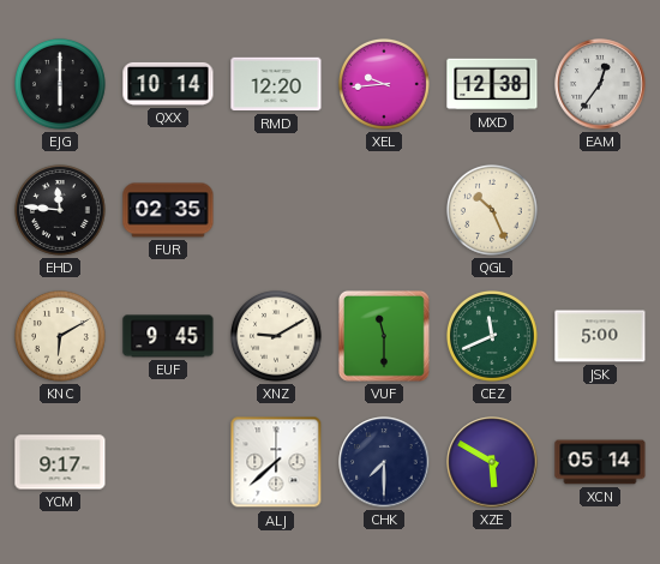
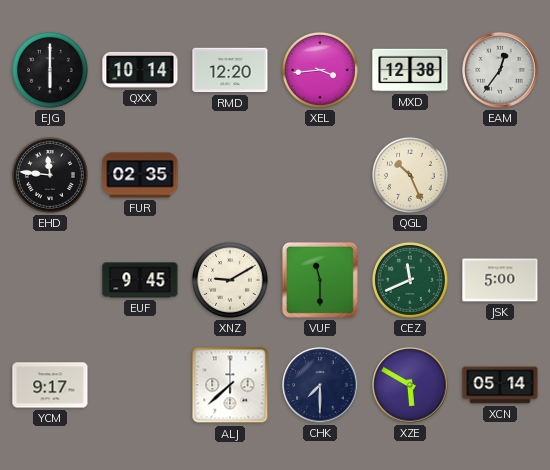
XEL: 9:44 -> 3:44
KNC: 6:10 -> none
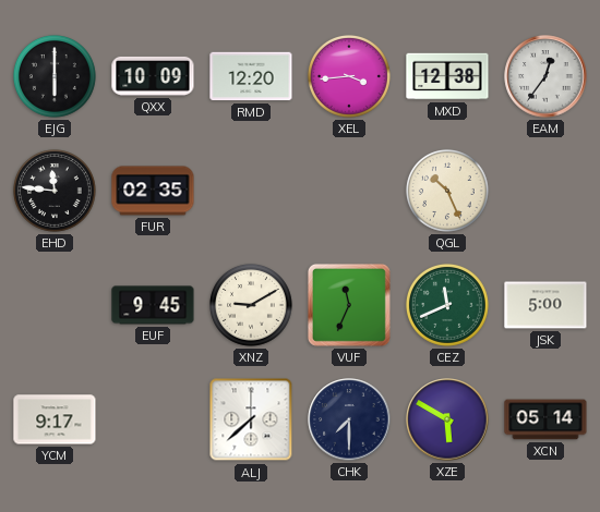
QXX: 10:14 -> 10:09
VUF: 11:30 -> 11:34
